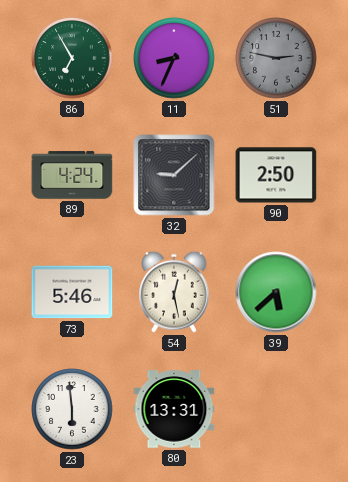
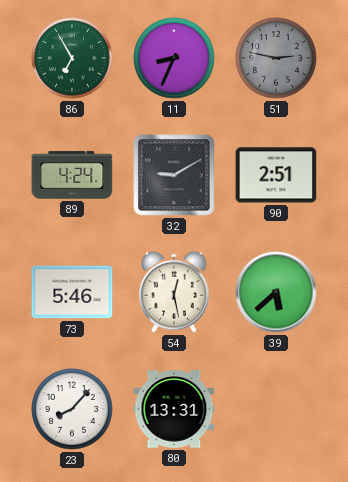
32: 9:08 -> 9:10
90: 2:50 -> 2:51
23: 5:59 -> 8:07
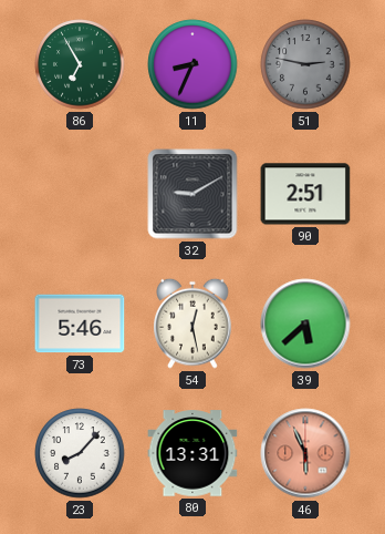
89: 4:24 -> none
46: none -> 5:56
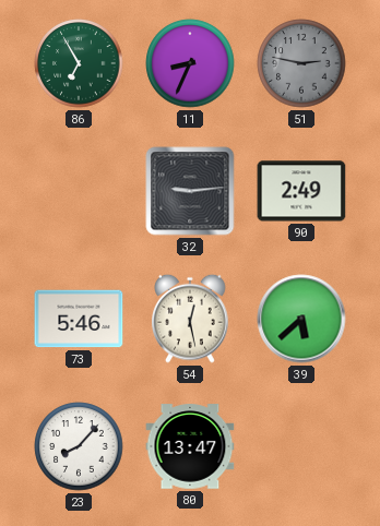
32: 9:10 -> 9:14
90: 2:51 -> 2:49
80: 13:31 -> 13:47
46: 5:56 -> none
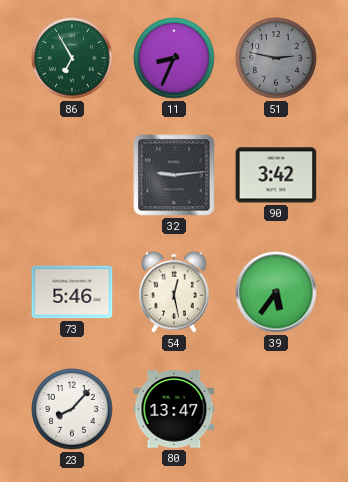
90: 2:49 -> 3:42
39: 5:38 -> 5:36
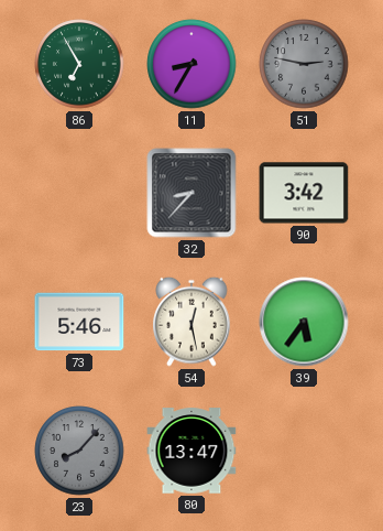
11: 8:34 -> 8:35
32: 9:14 -> 8:37
23 dial: white -> grey
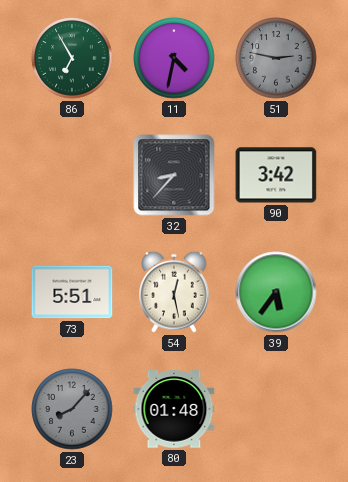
11: 8:35 -> 4:32
73: 5:46 -> 5:51
80: 13:47 -> 01:48
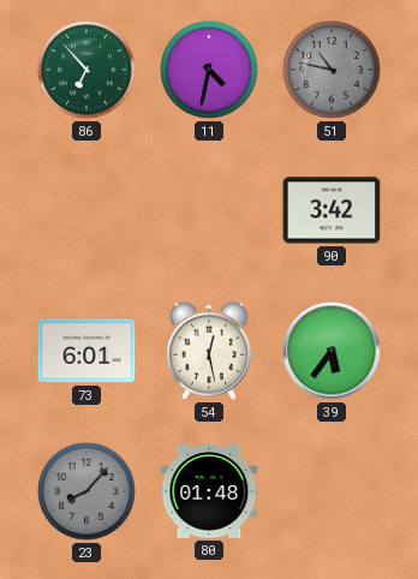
86: 6:55 -> 6:53
51: 2:47 -> 10:47
32: 8:37 -> none
73: 5:51 -> 6:01
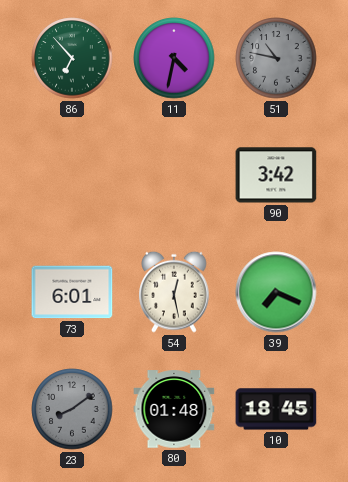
39: 5:36 -> 7:19
23: 8:07 -> 8:09
10: none -> 18:45
